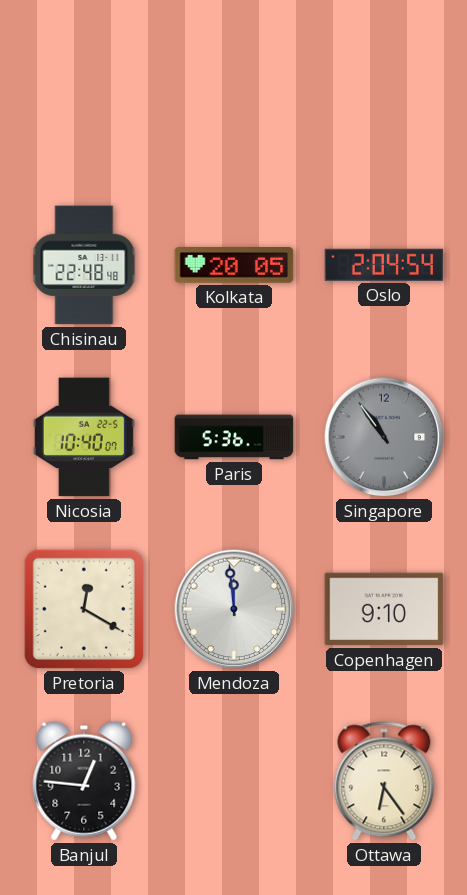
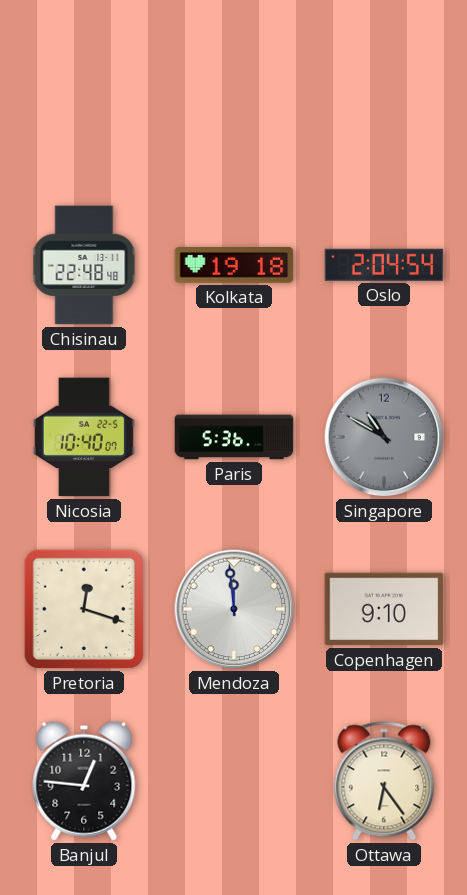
Kolkata: 20:05 -> 19:18
Singapore: 10:54 -> 10:50
Pretoria: 12:20 -> 12:18
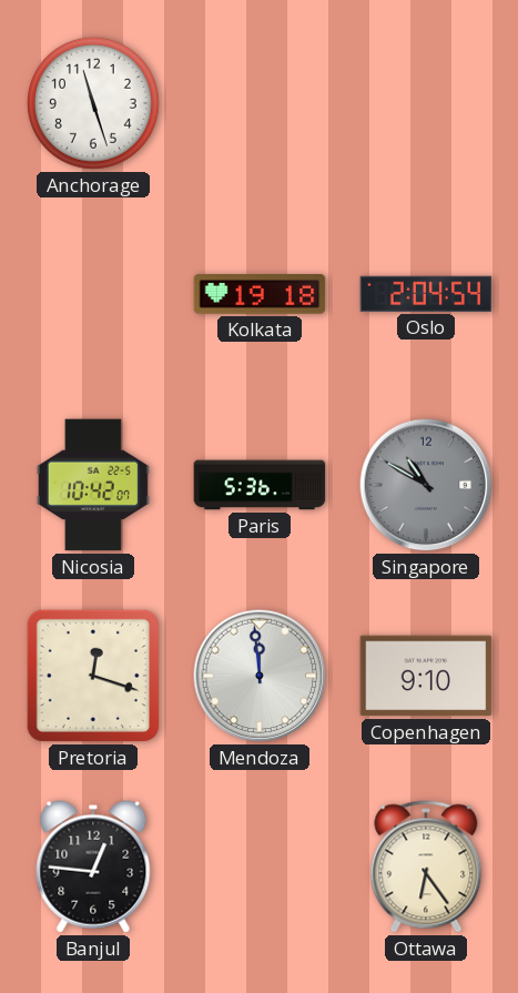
Anchorage: none -> 11:27
Chisinau: 22:48 -> none
Nicosia: 10:40 -> 10:42
